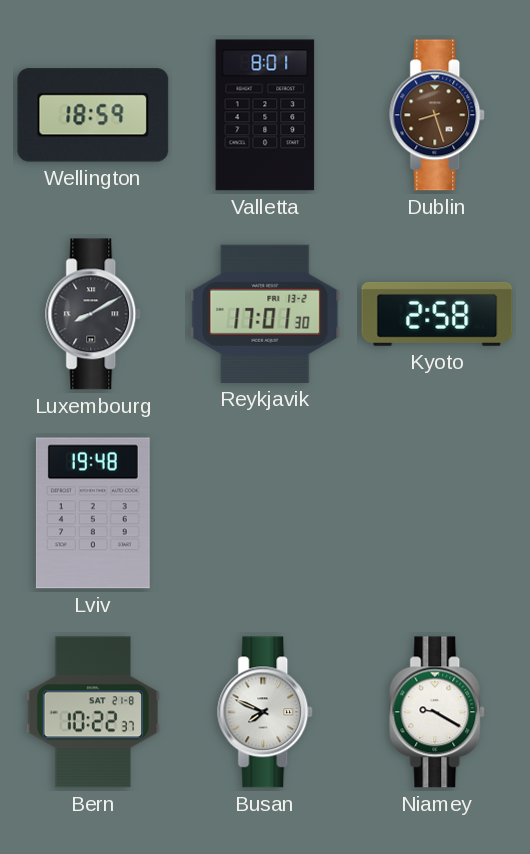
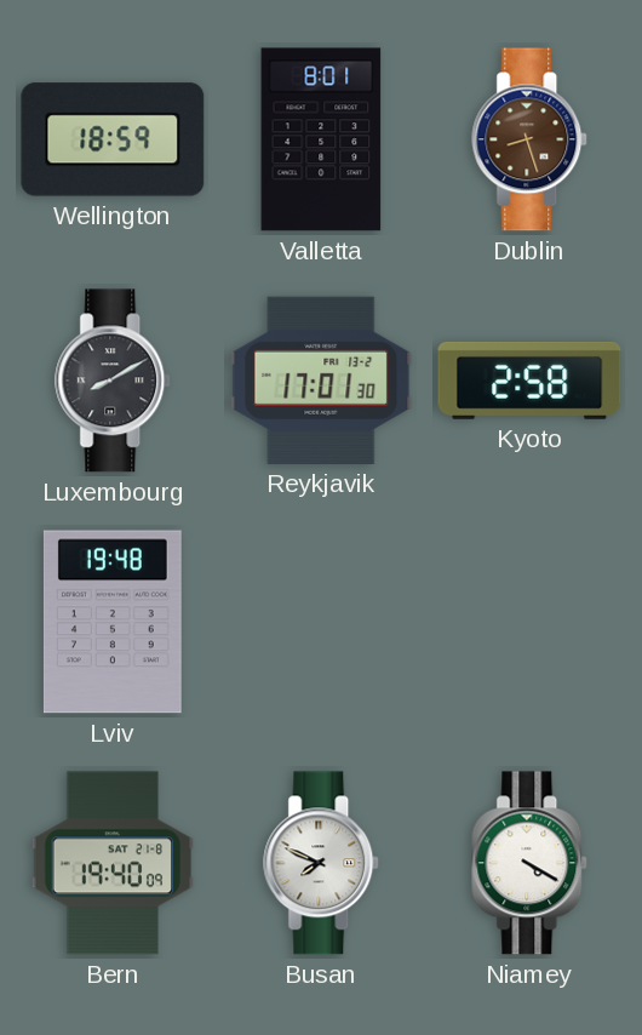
Bern: 10:22 -> 19:40
Niamey: 9:20 -> 4:20
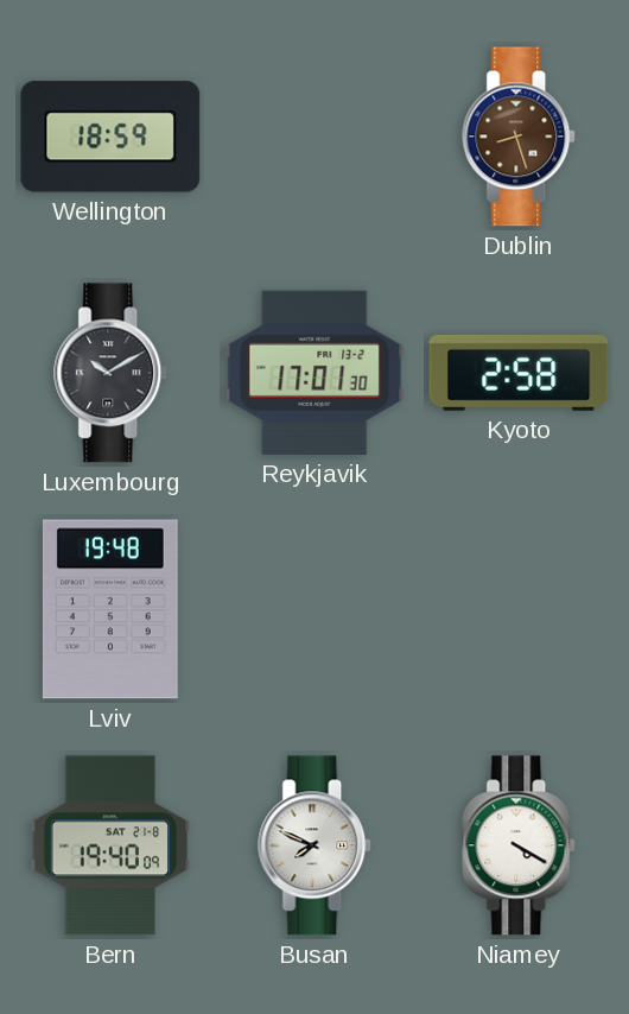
Valletta: 8:01 -> none
Luxembourg: 8:10 -> 10:10
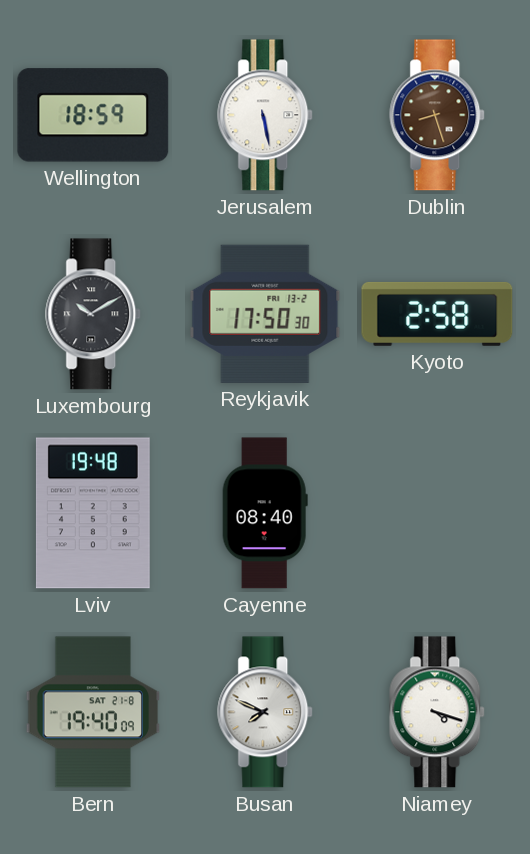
Jerusalem: none -> 5:28
Reykjavik: 17:01 -> 17:50
Cayenne: none -> 08:40
Niamey: 4:20 -> 4:18
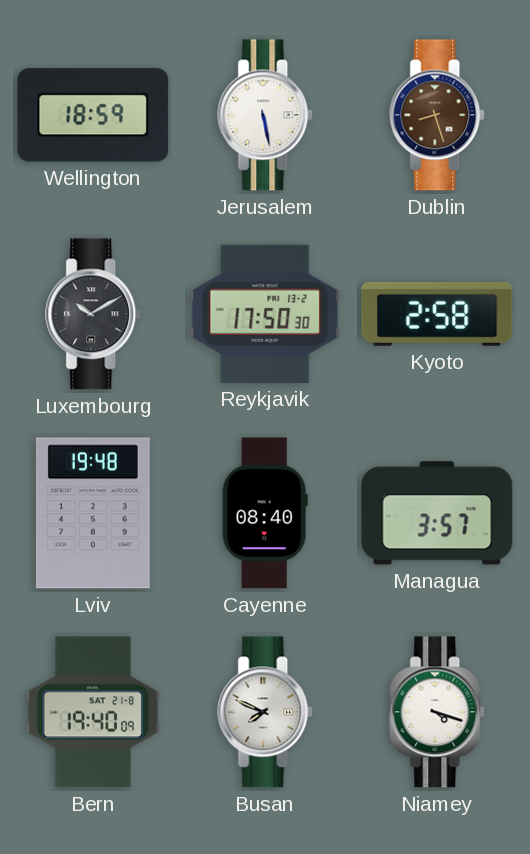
Managua: none -> 3:57
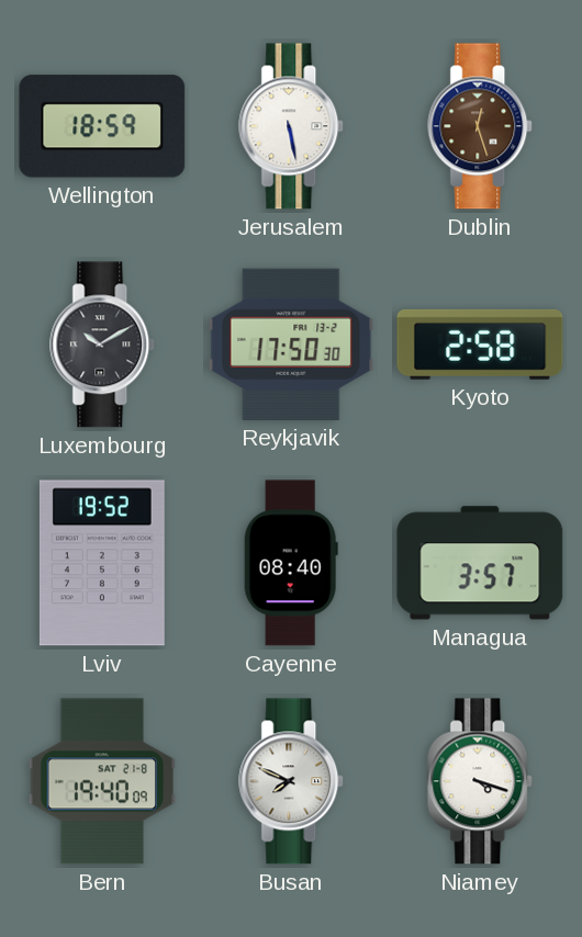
Dublin: 8:27 -> 12:27
Lviv: 19:48 -> 19:52
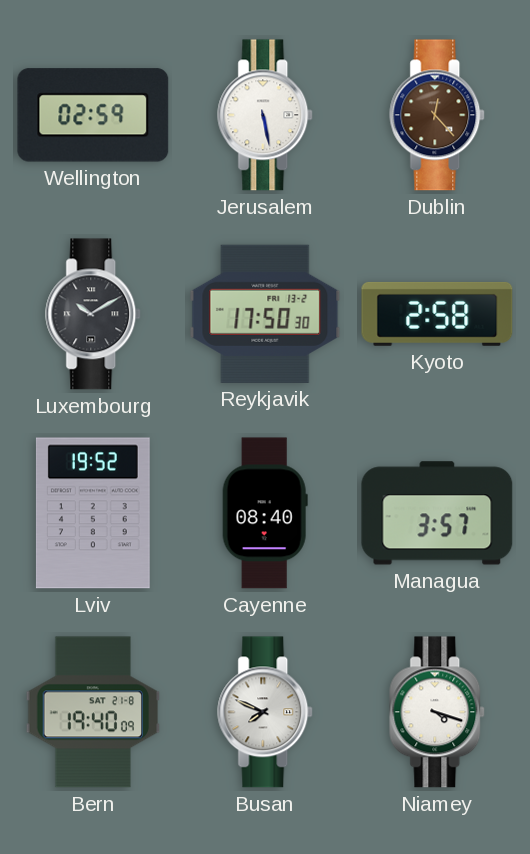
Wellington: 18:59 -> 02:59
Dublin: 12:27 -> 12:23
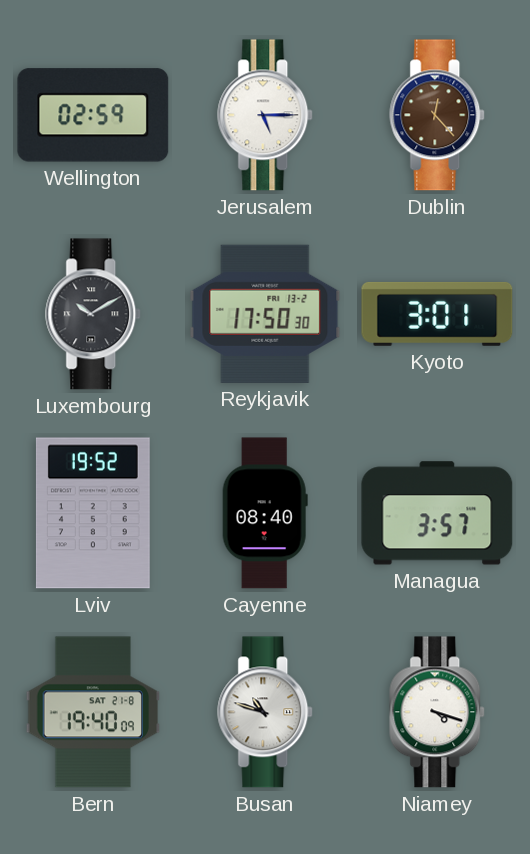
Jerusalem: 5:28 -> 5:15
Kyoto: 2:58 -> 3:01
Busan: 7:49 -> 10:48
